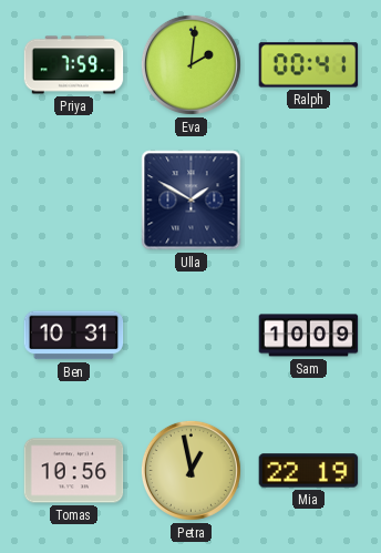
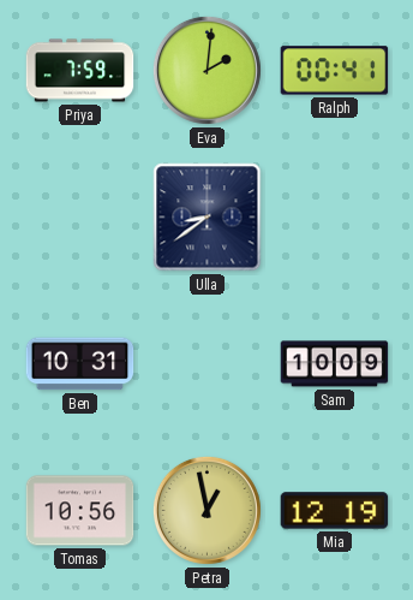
Ulla: 1:50 -> 8:39
Mia: 22:19 -> 12:19
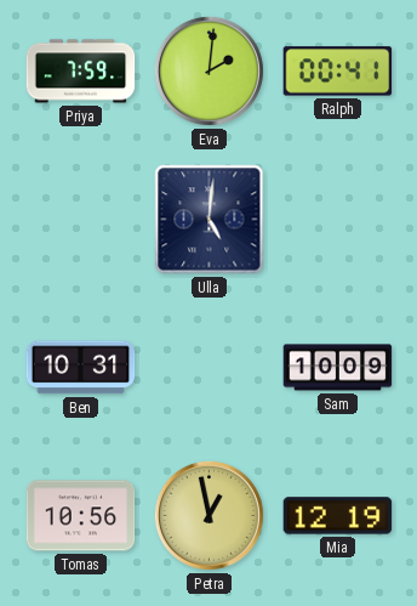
Ulla: 8:39 -> 5:01
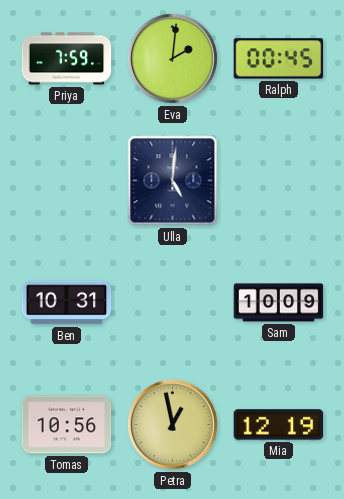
Ralph: 00:41 -> 00:45
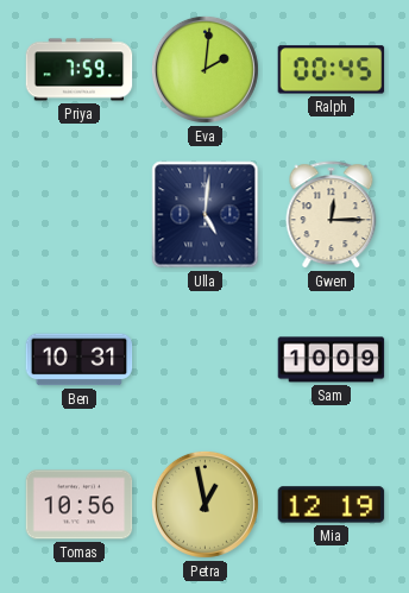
Gwen: none -> 12:15
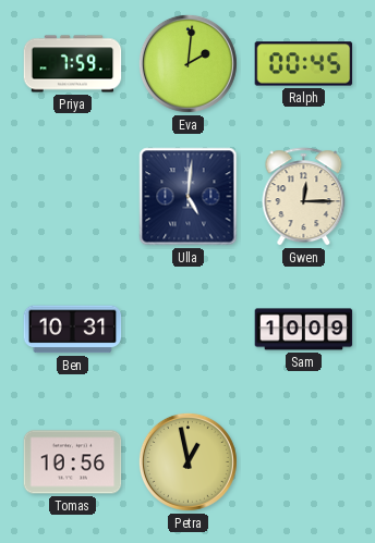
Mia: 12:19 -> none
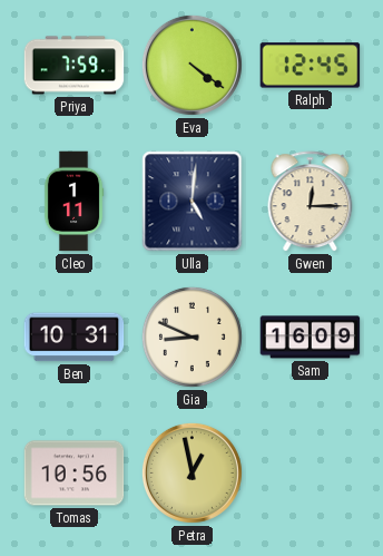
Eva: 2:01 -> 4:21
Ralph: 00:45 -> 12:45
Cleo: none -> 1:11
Gia: none -> 8:49
Sam: 10:09 -> 16:09
